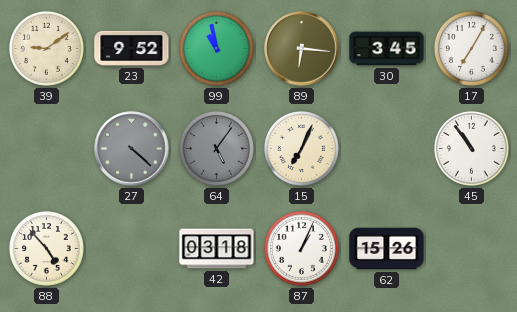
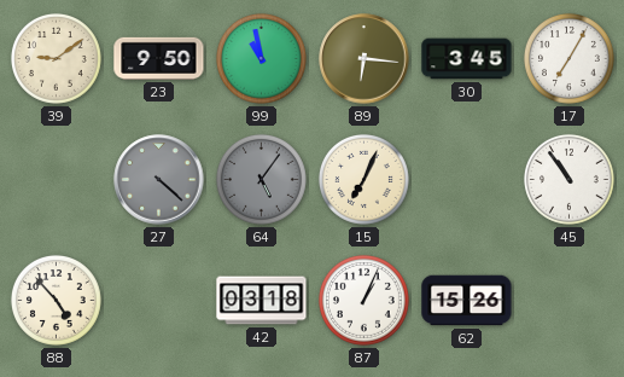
23: 9:52 -> 9:50
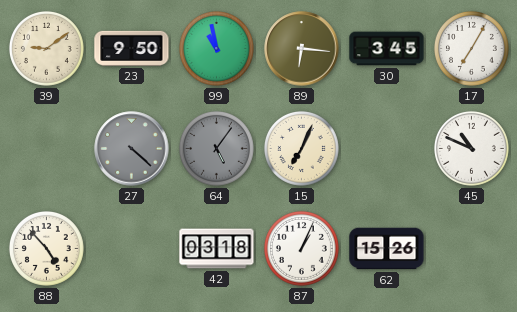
45: 10:54 -> 10:49
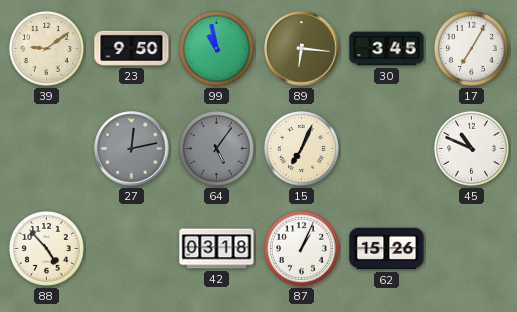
27: 4:22 -> 12:13
